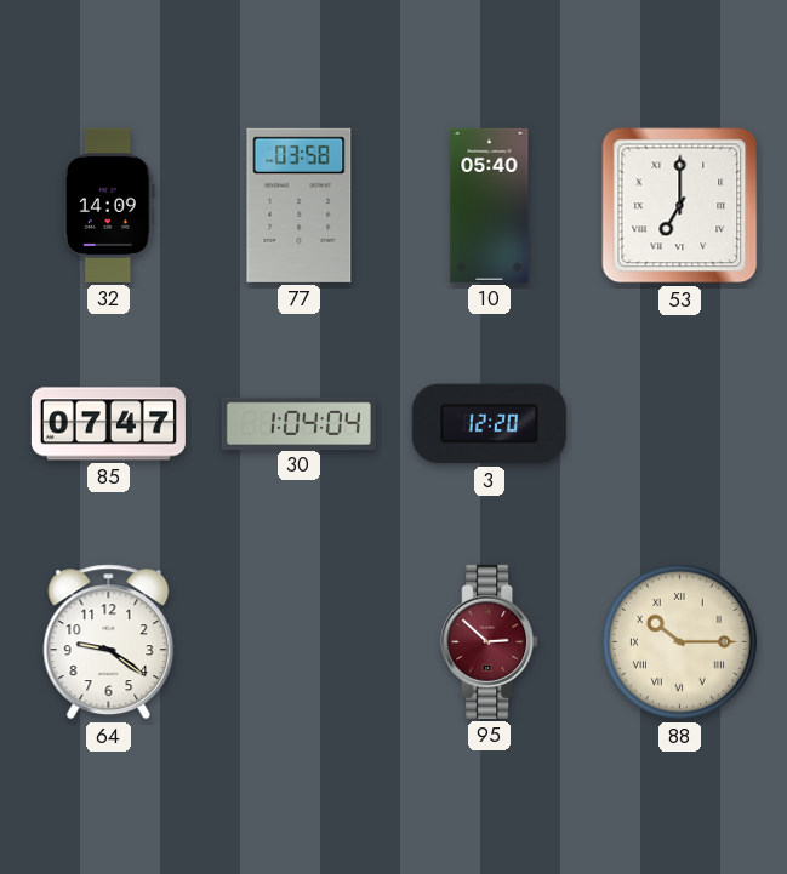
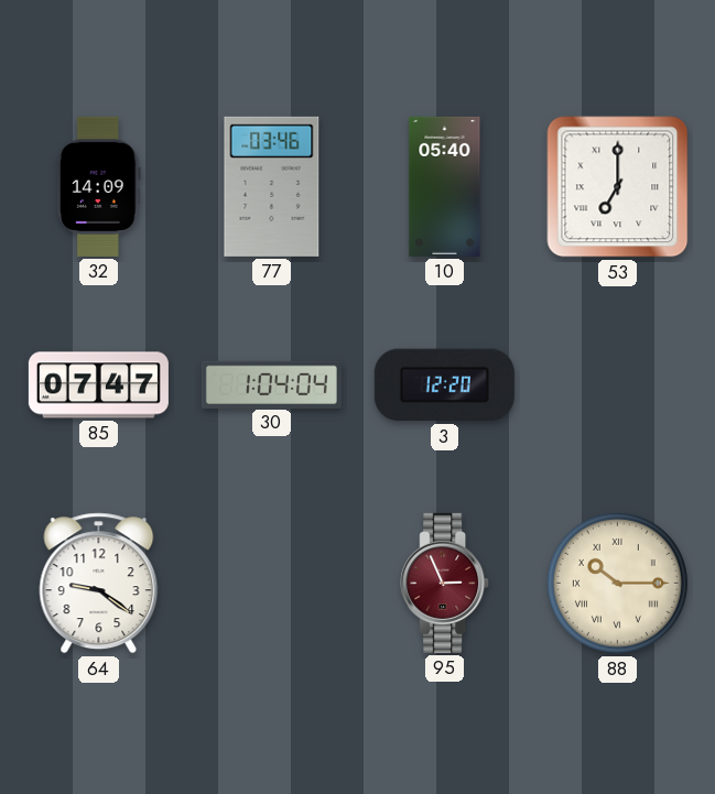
77: 03:58 -> 03:46
95: 2:52 -> 2:56
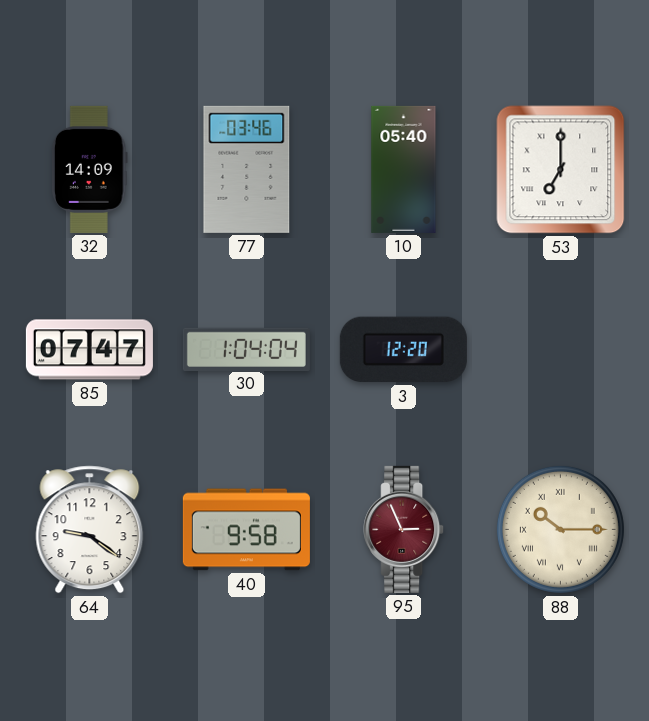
40: none -> 9:58
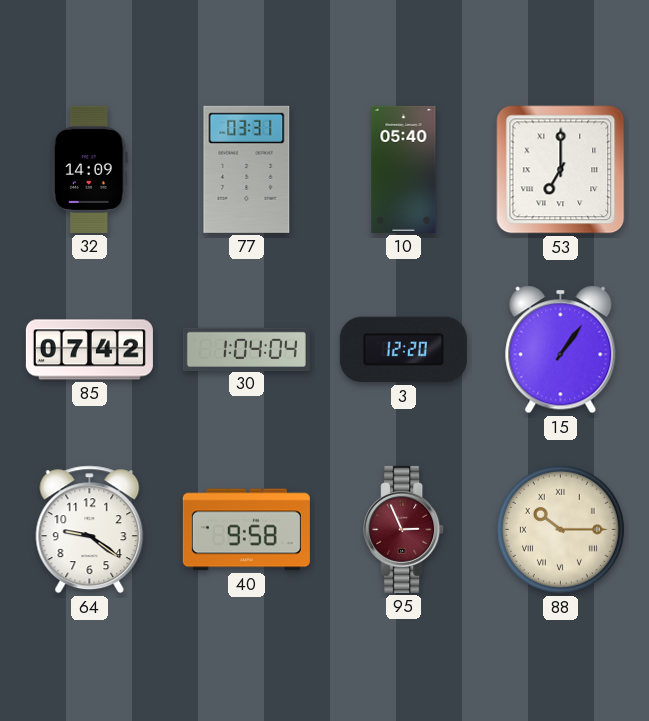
77: 03:46 -> 03:31
85: 07:47 -> 07:42
15: none -> 1:06
